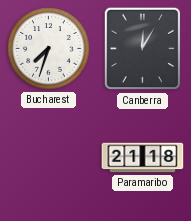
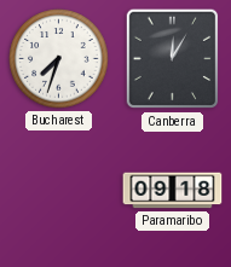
Paramaribo: 21:18 -> 09:18
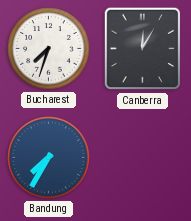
Bandung: none -> 7:35
Paramaribo: 09:18 -> none
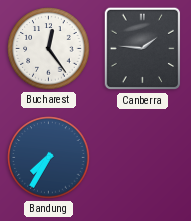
Bucharest: 7:33 -> 12:24
Canberra: 12:05 -> 1:46
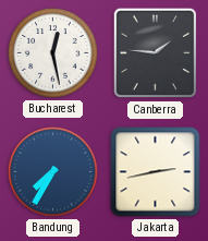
Bucharest: 12:24 -> 12:28
Jakarta: none -> 2:43
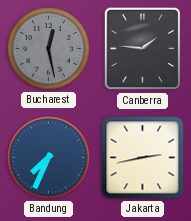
Bucharest dial: white -> grey
Bandung: 7:35 -> 7:34
